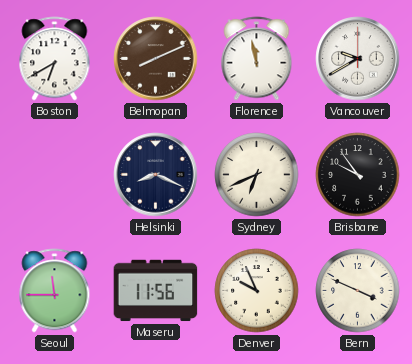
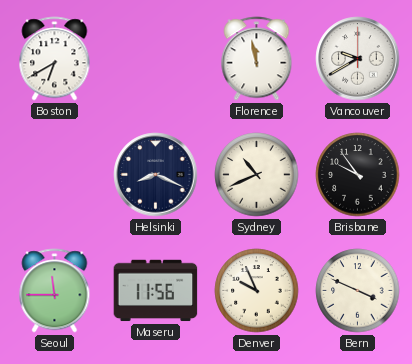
Belmopan: 8:11 -> none
Sydney: 6:41 -> 10:41
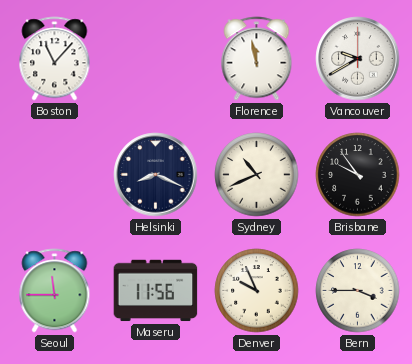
Boston: 6:40 -> 11:07
Bern: 3:49 -> 3:45
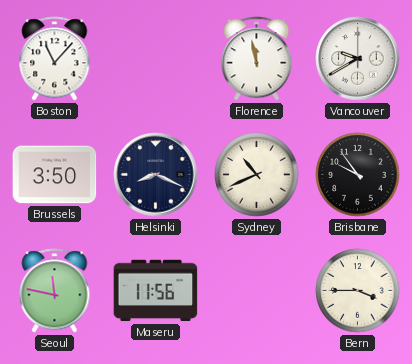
Brussels: none -> 3:50
Seoul: 11:45 -> 11:47
Denver: 9:56 -> none
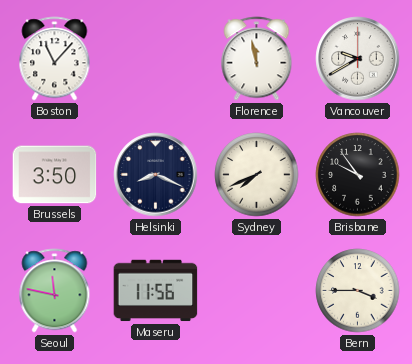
Sydney: 10:41 -> 7:41
